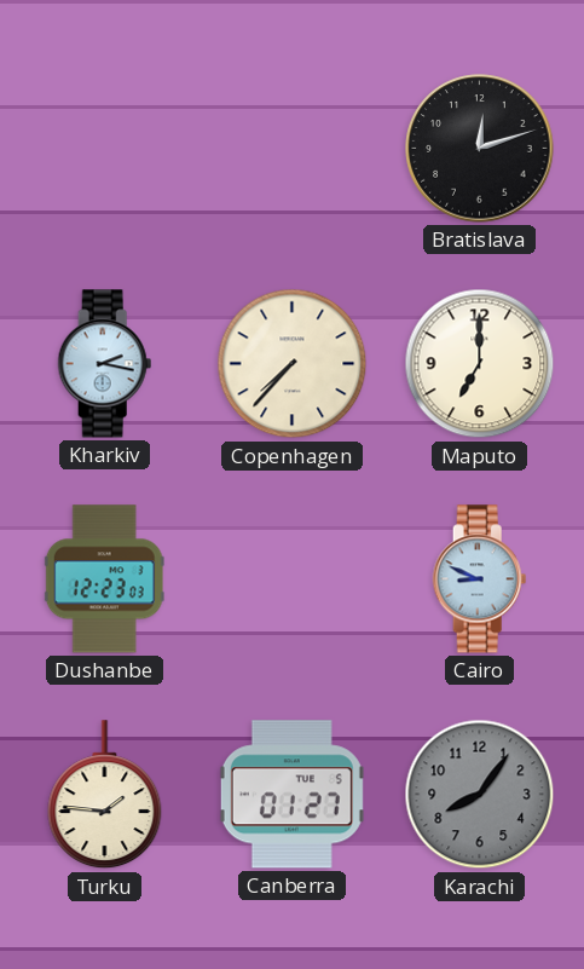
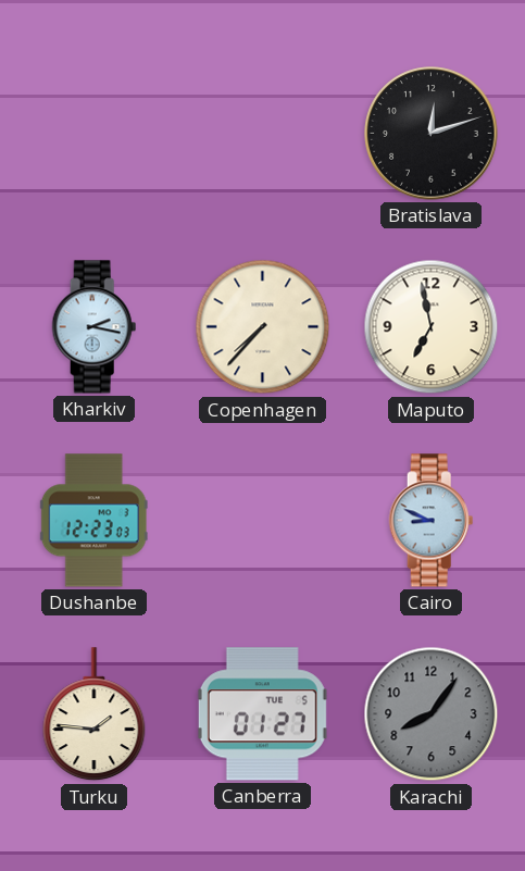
Maputo: 7:00 -> 6:58
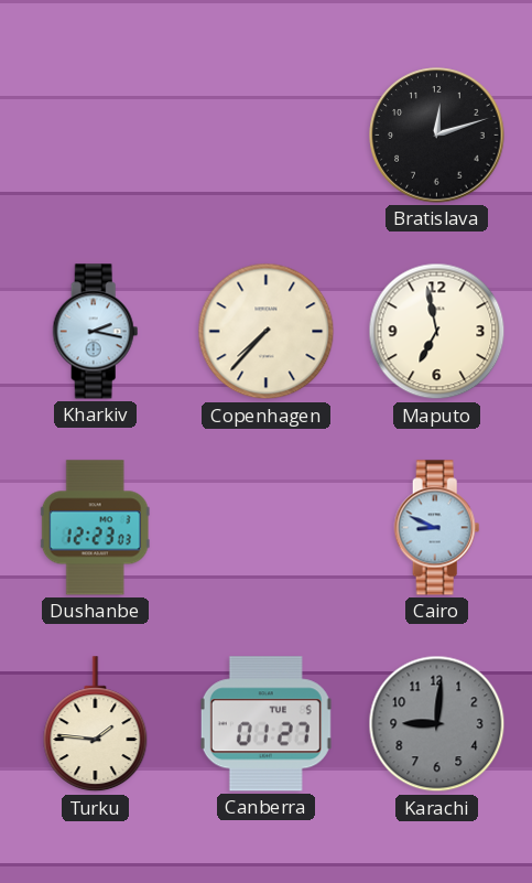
Karachi: 8:06 -> 9:01
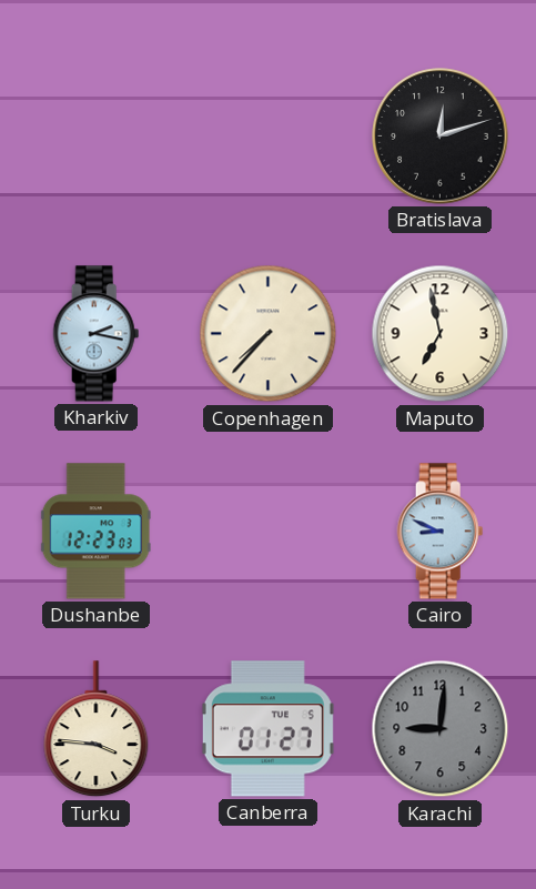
Turku: 1:46 -> 3:46
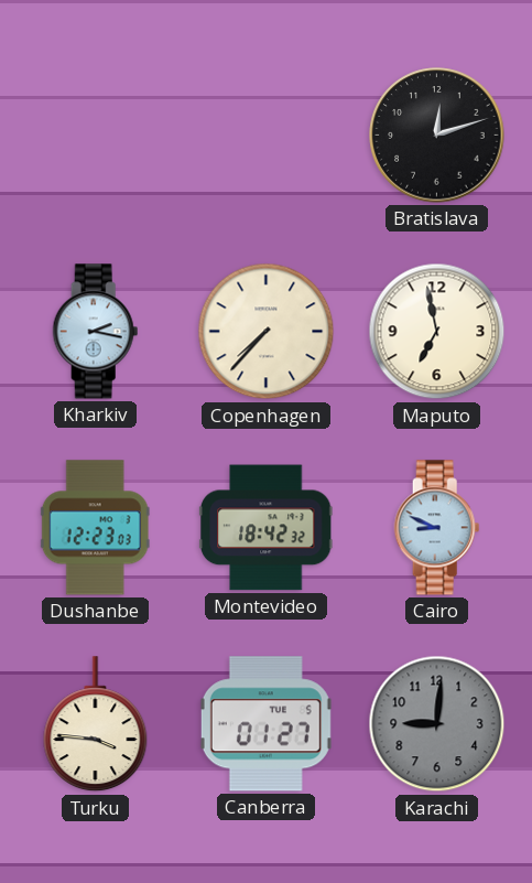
Montevideo: none -> 18:42
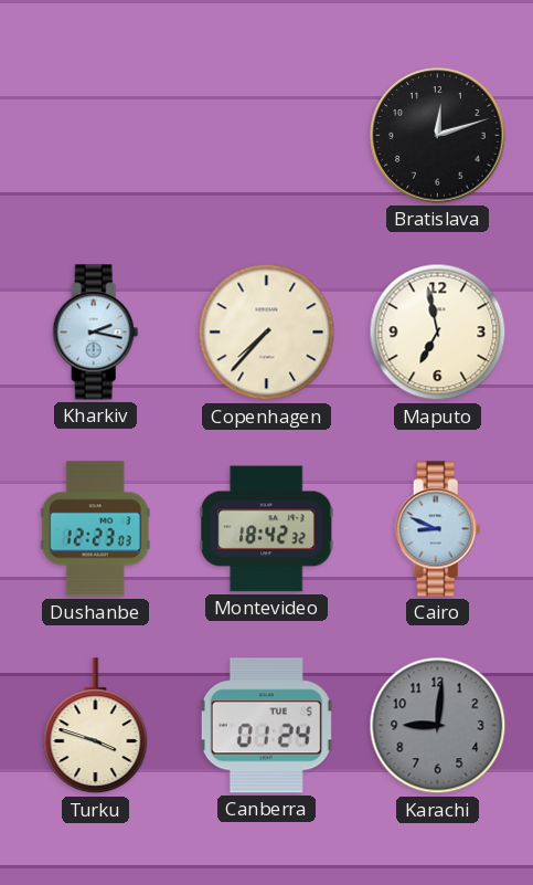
Turku: 3:46 -> 3:48
Canberra: 01:27 -> 01:24
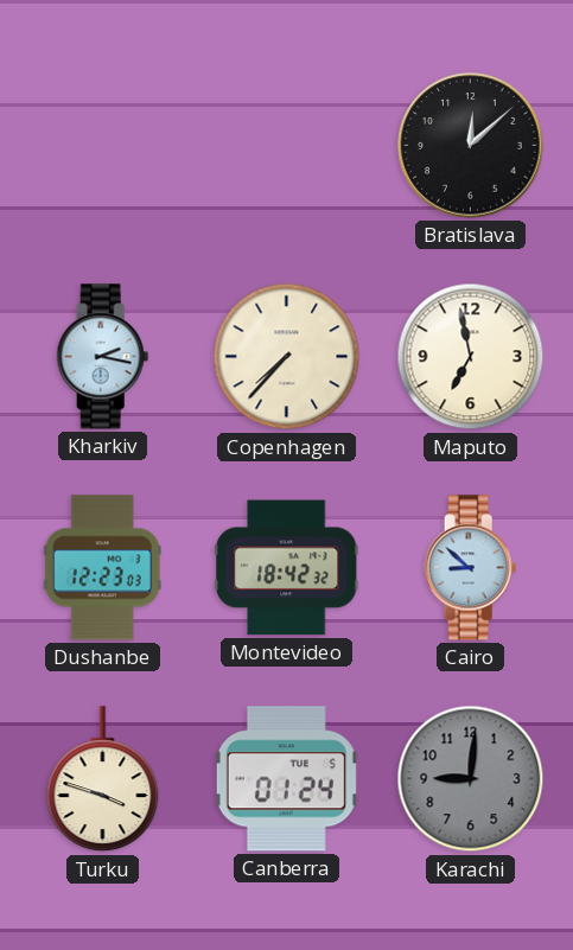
Bratislava: 12:12 -> 12:08
Cairo: 8:49 -> 8:52
